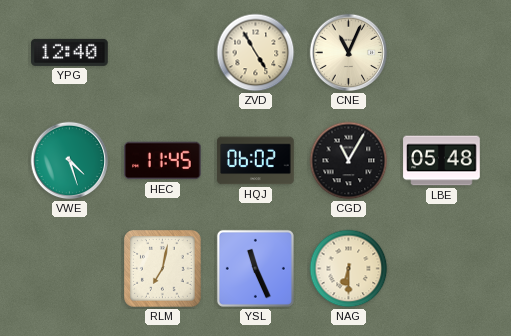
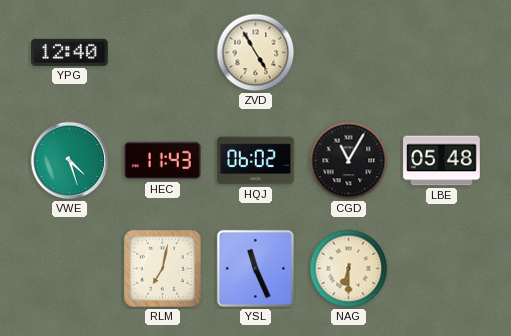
CNE: 11:04 -> none
HEC: 11:45 -> 11:43
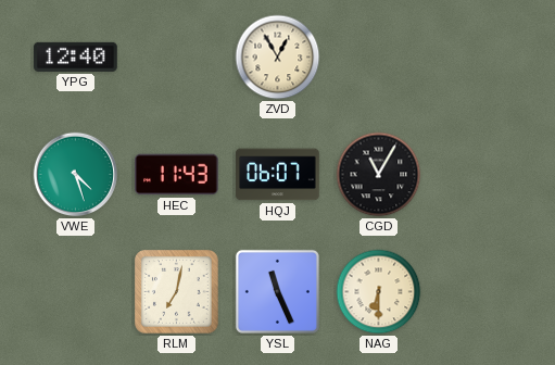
ZVD: 4:55 -> 12:55
HQJ: 06:02 -> 06:07
LBE: 05:48 -> none
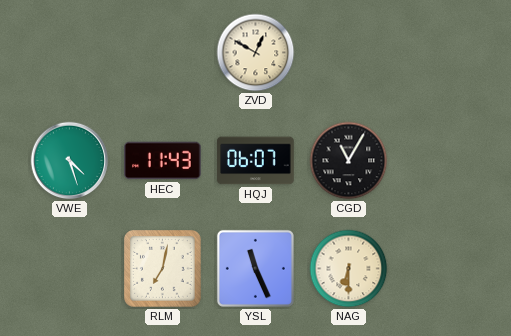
YPG: 12:40 -> none
ZVD: 12:55 -> 12:50
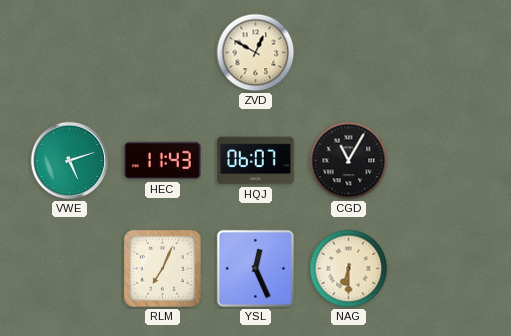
VWE: 4:27 -> 5:12
RLM: 7:02 -> 7:04
YSL: 11:26 -> 12:26
